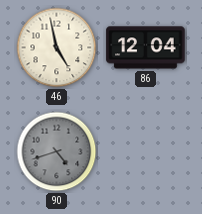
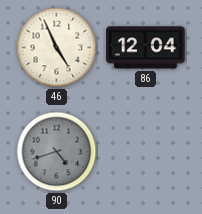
46: 4:58 -> 4:56
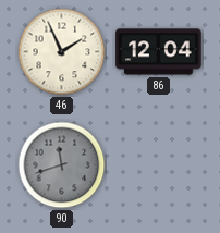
46: 4:56 -> 1:56
90: 4:42 -> 11:42
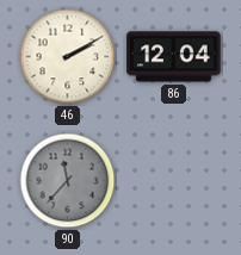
46: 1:56 -> 2:10
90: 11:42 -> 11:37
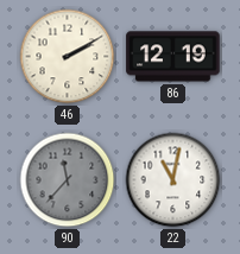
86: 12:04 -> 12:19
22: none -> 11:02
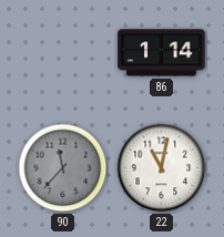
46: 2:10 -> none
86: 12:19 -> 1:14
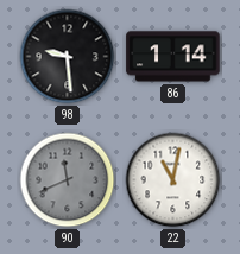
98: none -> 9:29
90: 11:37 -> 11:41
